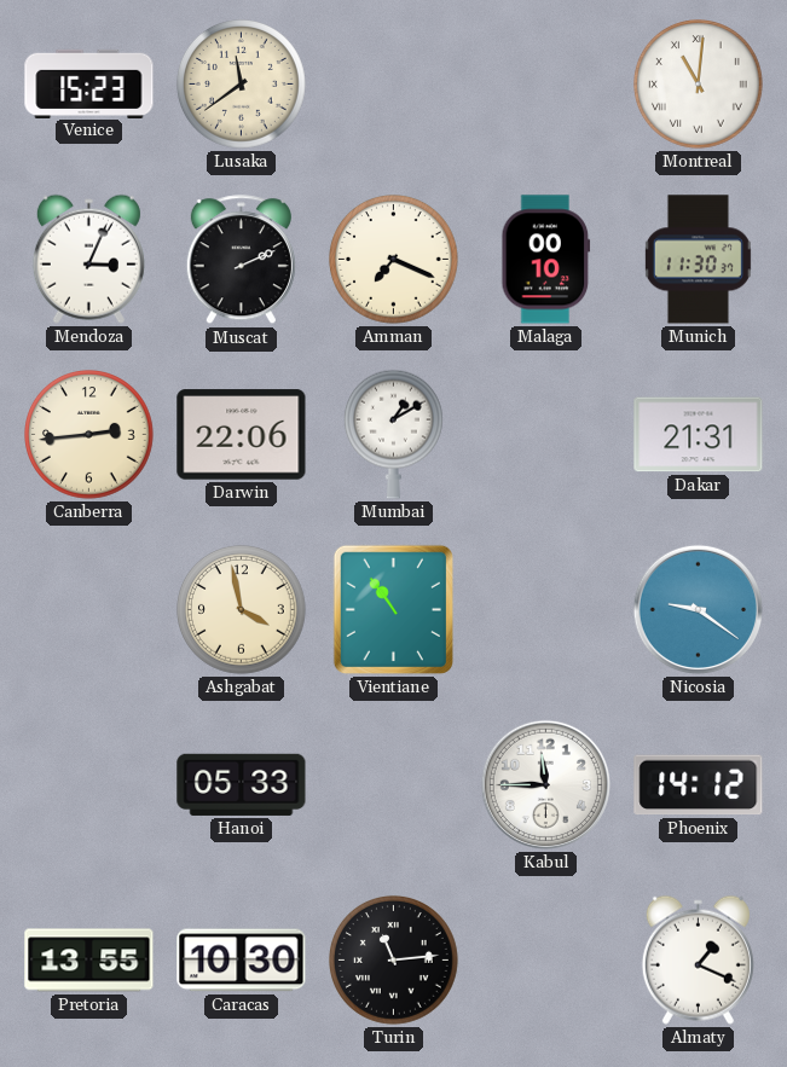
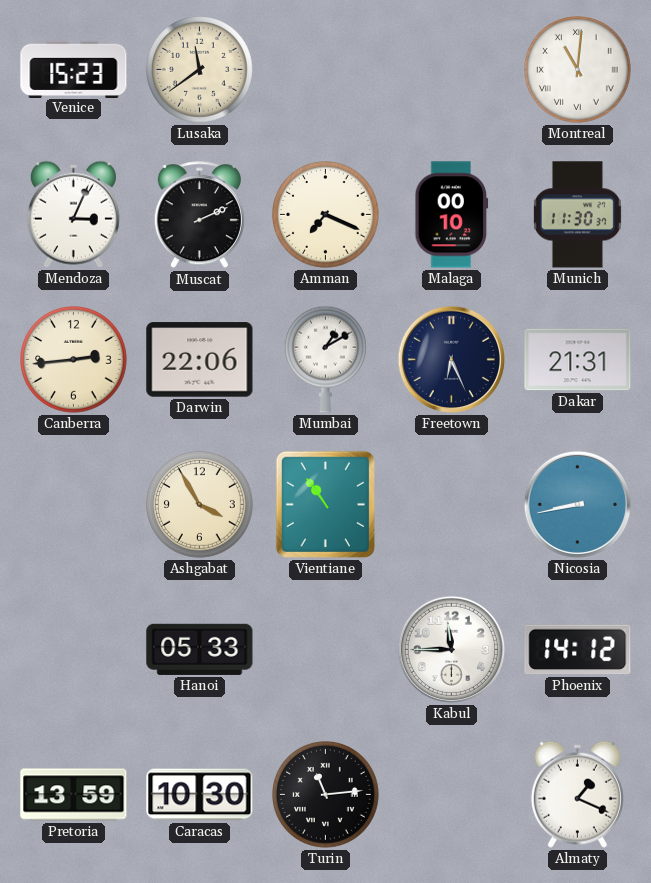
Freetown: none -> 6:26
Ashgabat: 3:58 -> 3:55
Nicosia: 9:21 -> 8:43
Pretoria: 13:55 -> 13:59
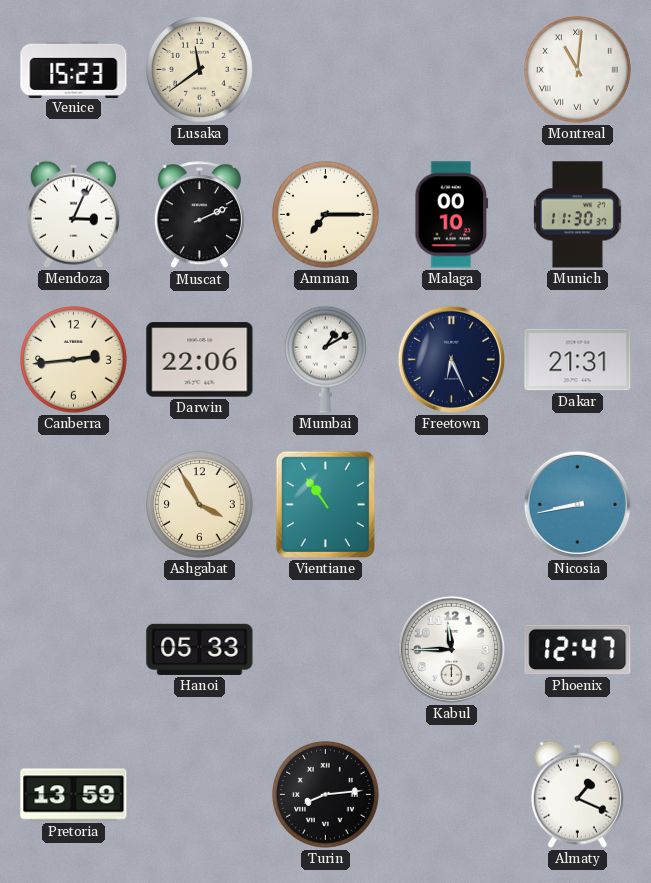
Amman: 7:19 -> 7:15
Phoenix: 14:12 -> 12:47
Caracas: 10:30 -> none
Turin: 11:14 -> 8:14
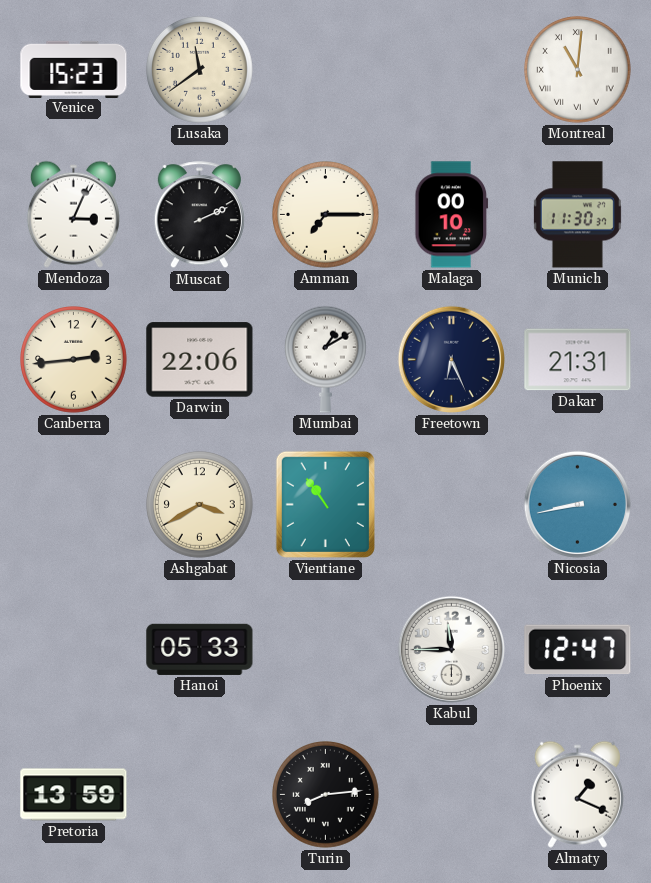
Ashgabat: 3:55 -> 3:40
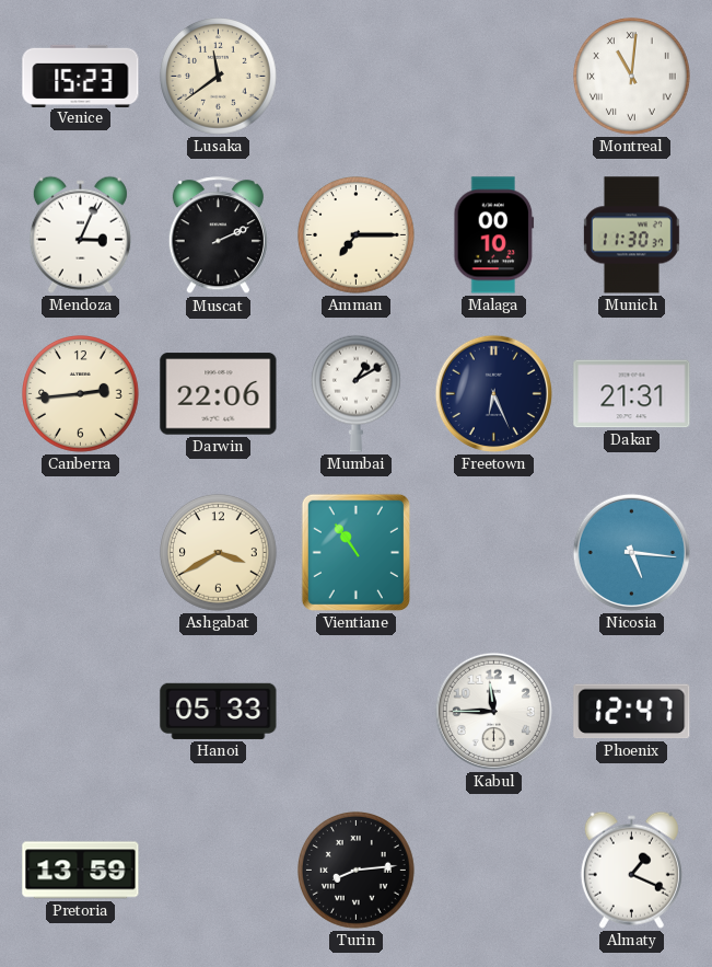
Nicosia: 8:43 -> 5:16
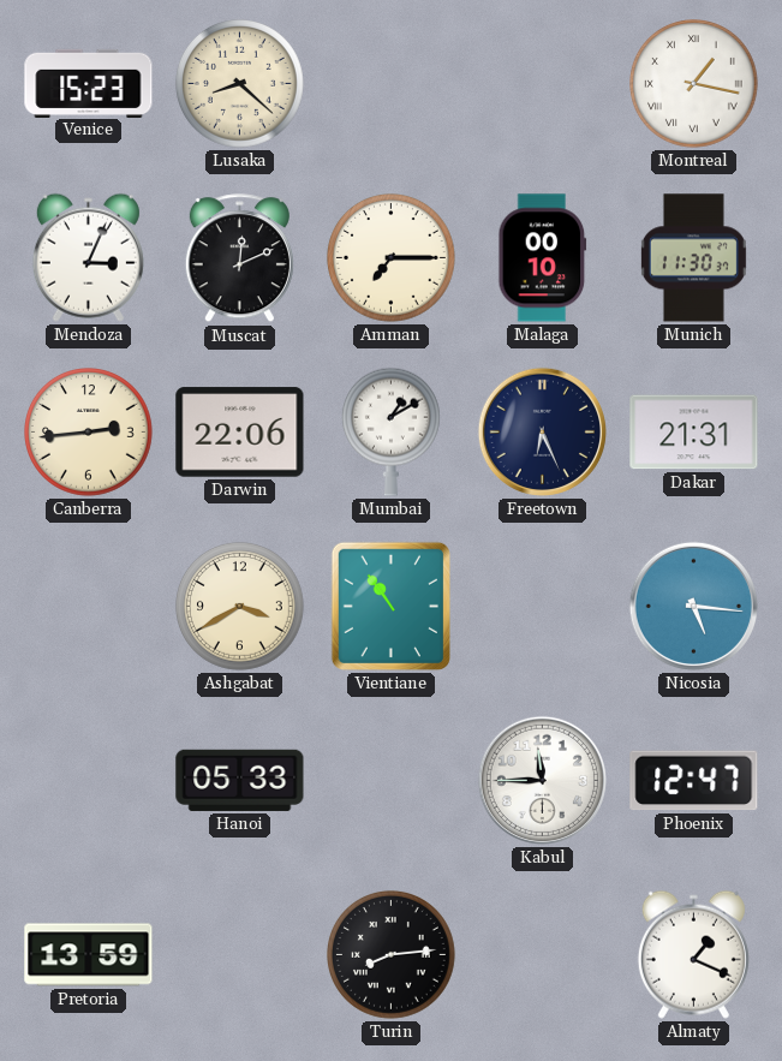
Lusaka: 11:39 -> 8:22
Montreal: 11:01 -> 1:17
Muscat: 2:11 -> 12:11
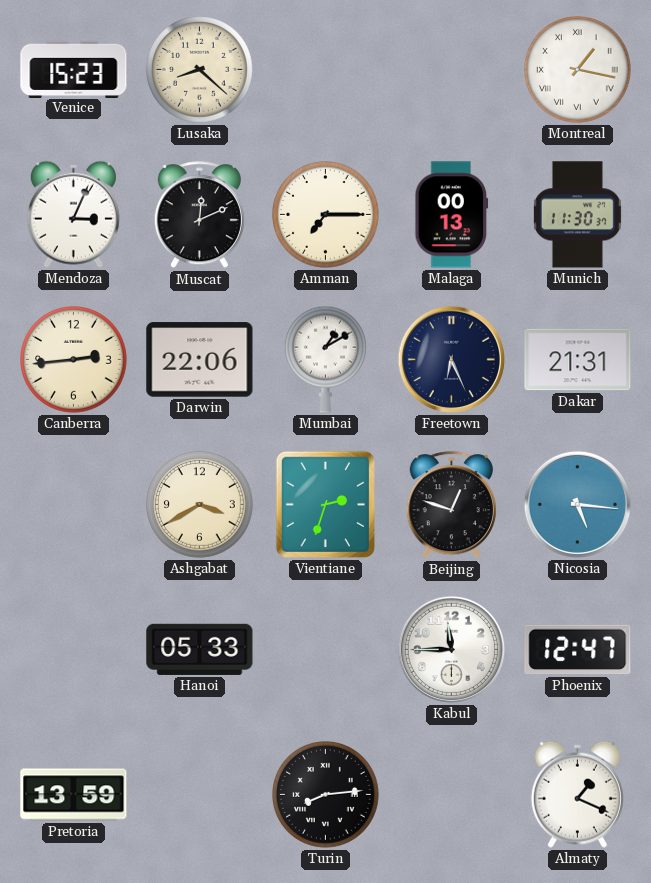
Malaga: 00:10 -> 00:13
Vientiane: 10:54 -> 2:33
Beijing: none -> 12:48
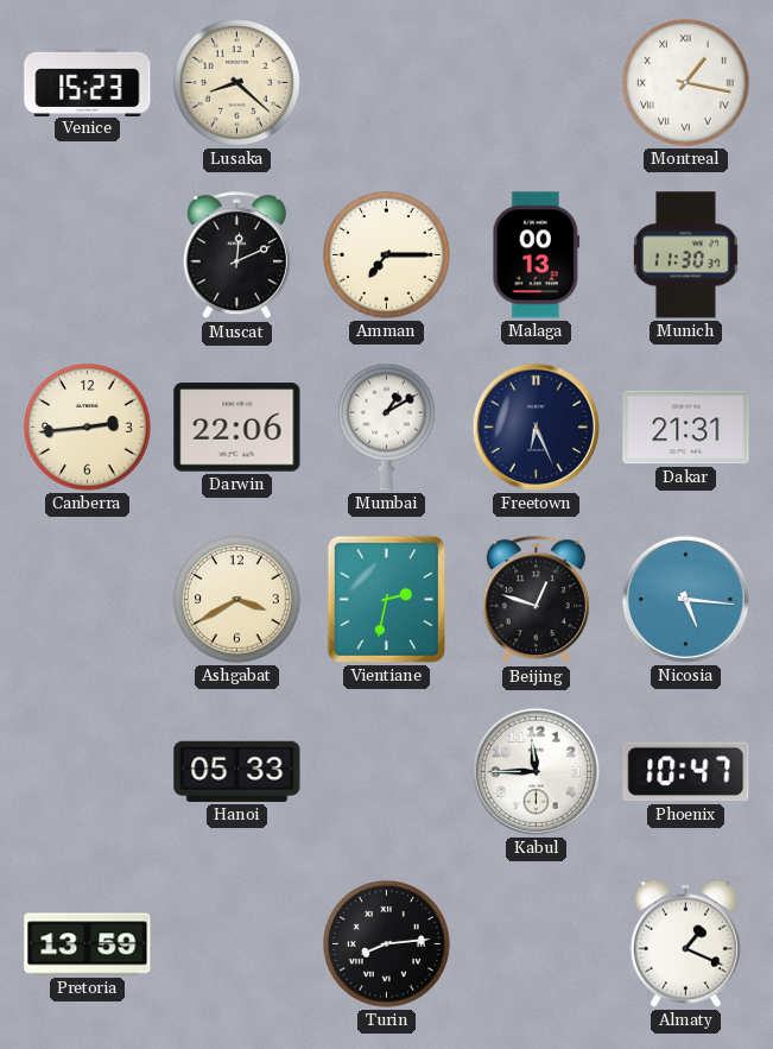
Mendoza: 3:04 -> none
Vientiane: 2:33 -> 2:32
Phoenix: 12:47 -> 10:47
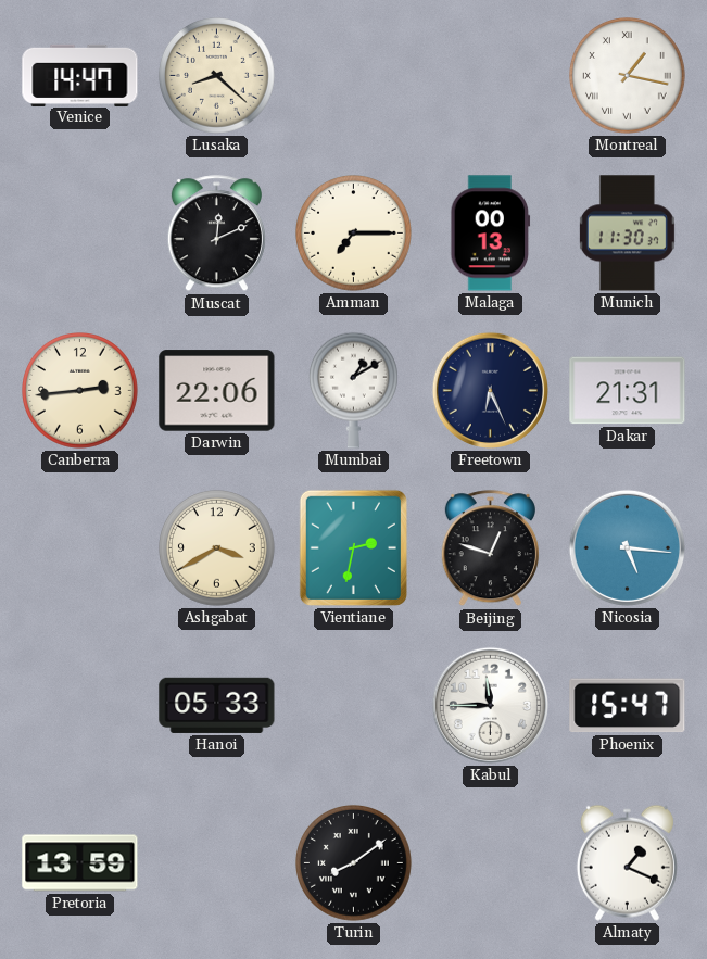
Venice: 15:23 -> 14:47
Phoenix: 10:47 -> 15:47
Turin: 8:14 -> 8:09
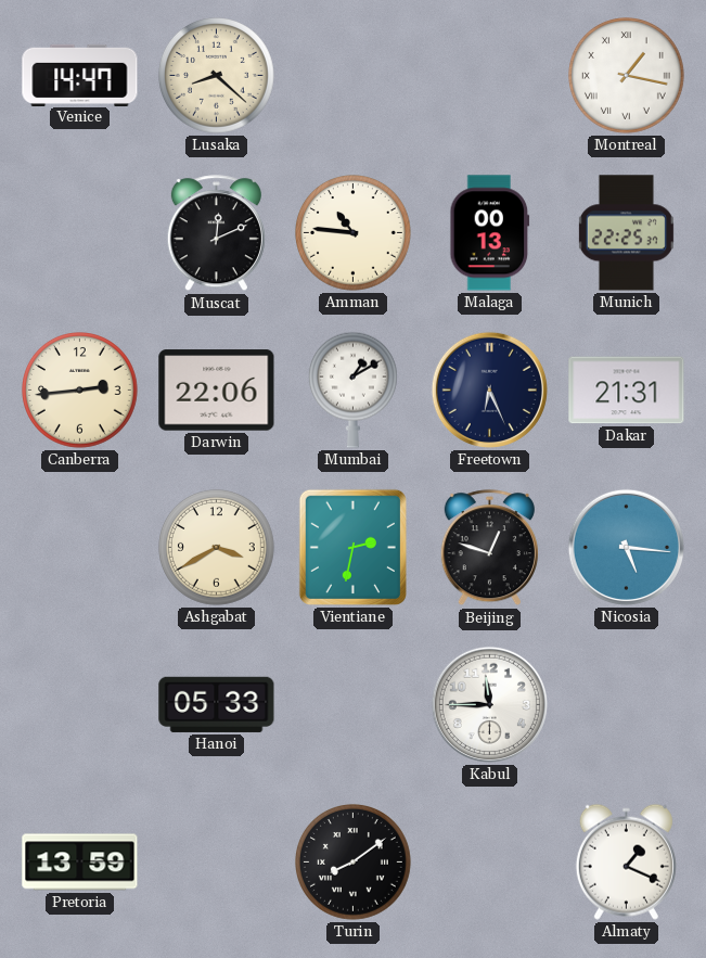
Amman: 7:15 -> 10:46
Munich: 11:30 -> 22:25
Phoenix: 15:47 -> none
